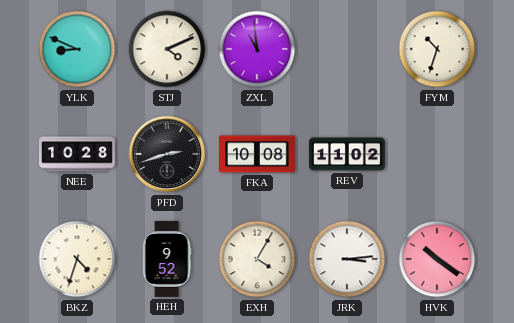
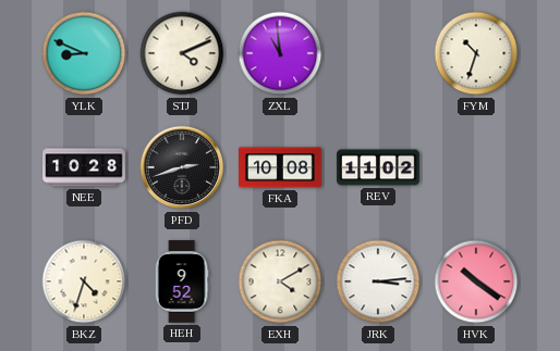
EXH: 4:05 -> 4:10
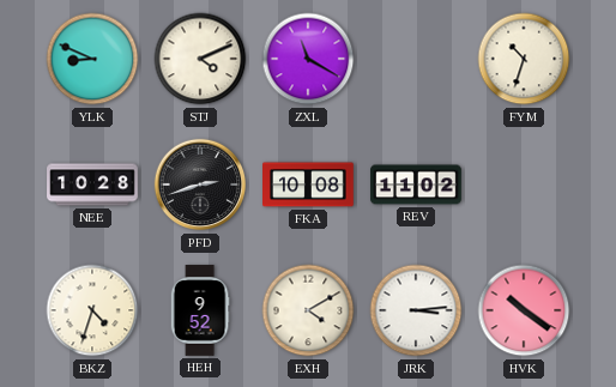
ZXL: 10:59 -> 11:20
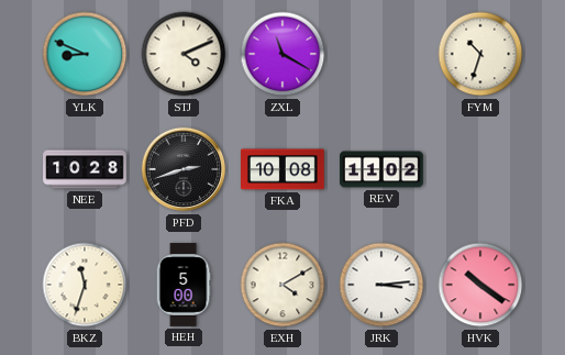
BKZ: 4:33 -> 11:33
HEH: 9:52 -> 5:00
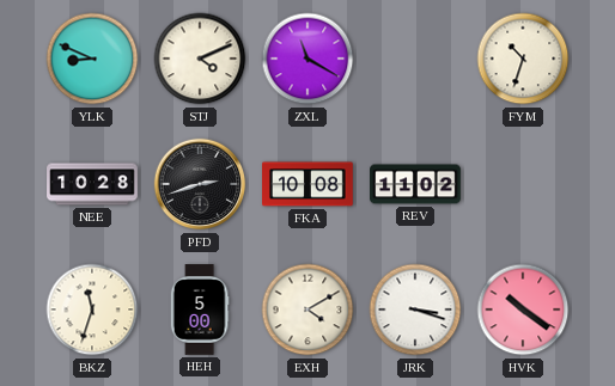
JRK: 3:14 -> 3:18
